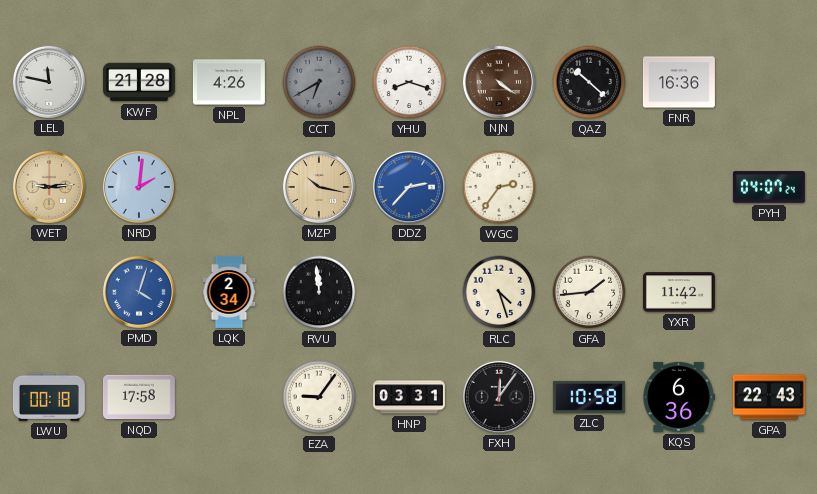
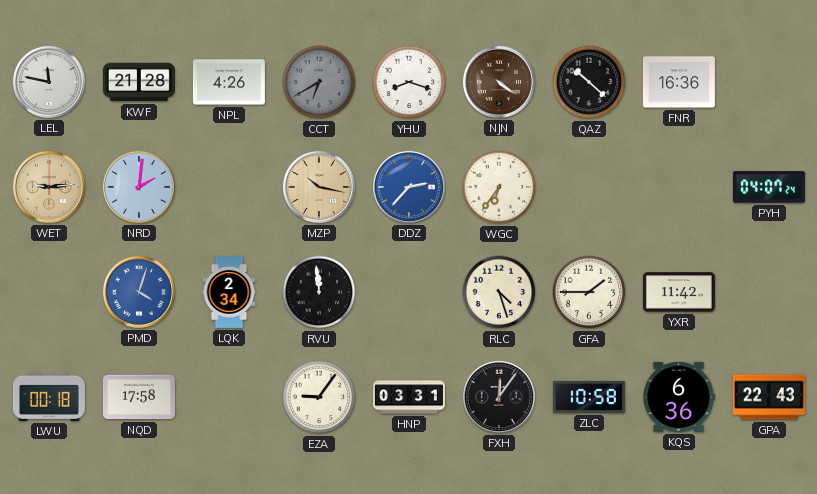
WGC: 2:36 -> 6:36
GFA: 1:44 -> 1:45
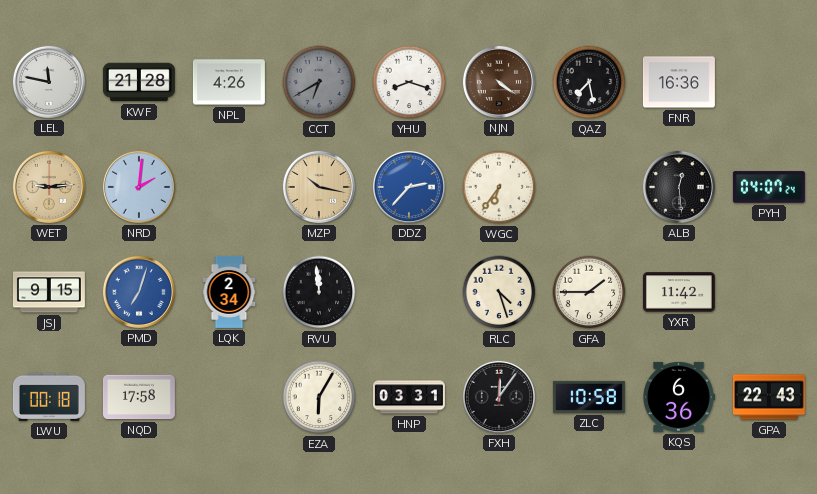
QAZ: 10:22 -> 7:28
ALB: none -> 12:29
JSJ: none -> 9:15
PMD: 4:03 -> 7:03
EZA: 9:06 -> 6:05
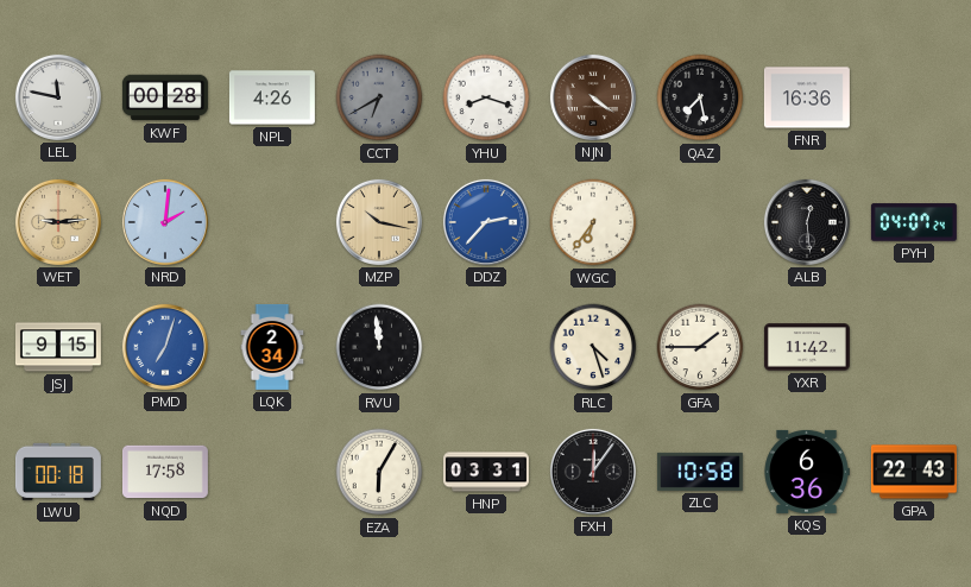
KWF: 21:28 -> 00:28
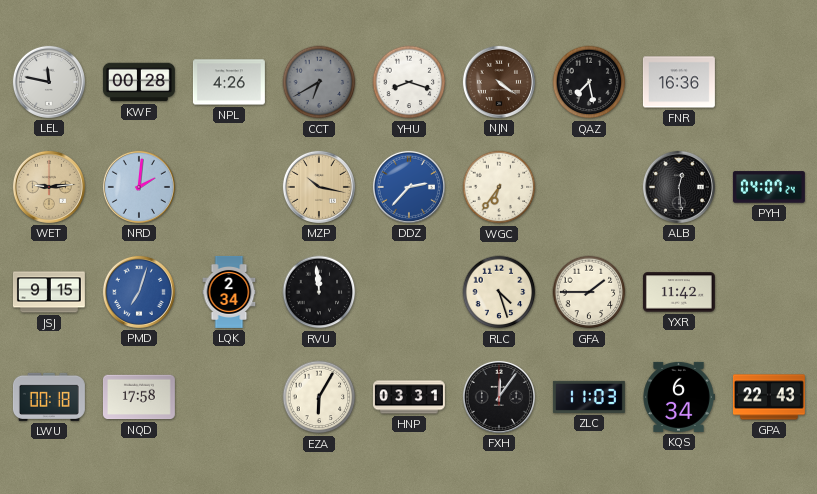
ZLC: 10:58 -> 11:03
KQS: 6:36 -> 6:34
